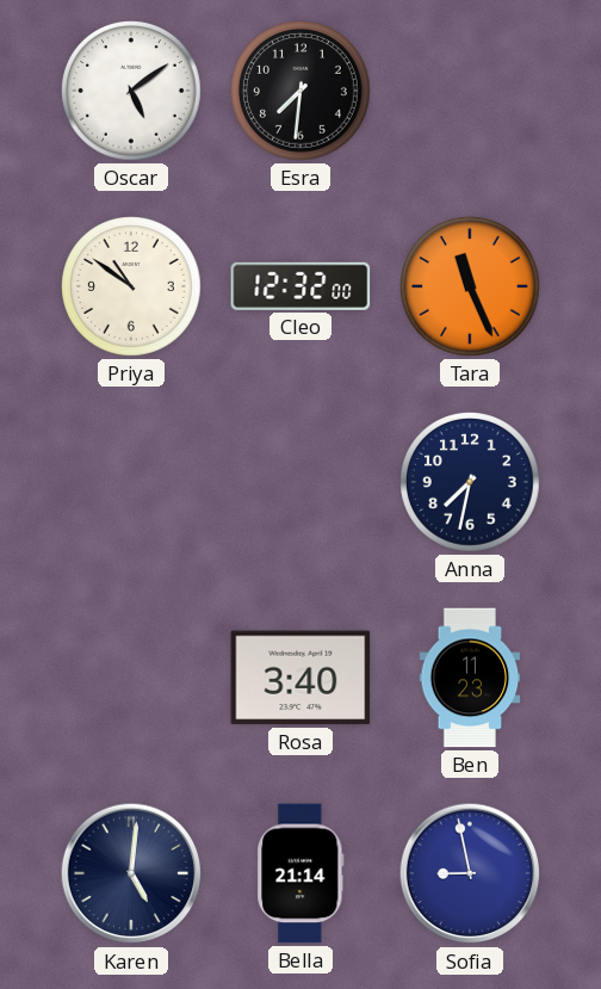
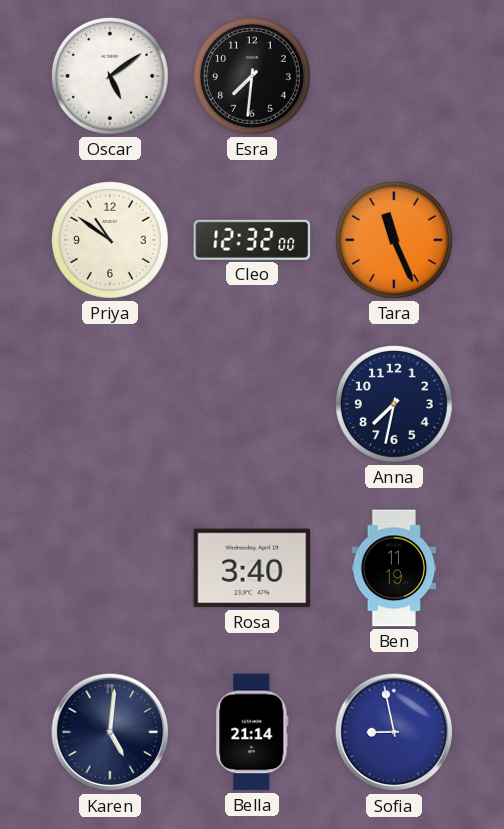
Ben: 11:23 -> 11:19
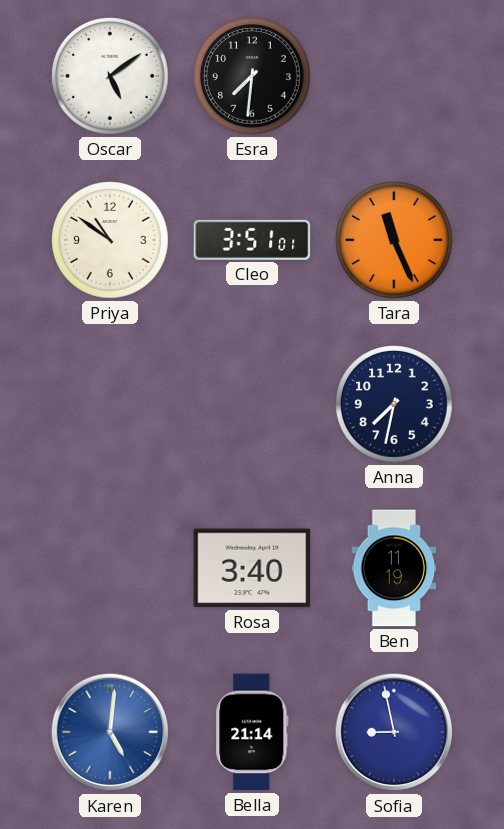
Cleo: 12:32 -> 3:51
Karen dial: navy -> blue
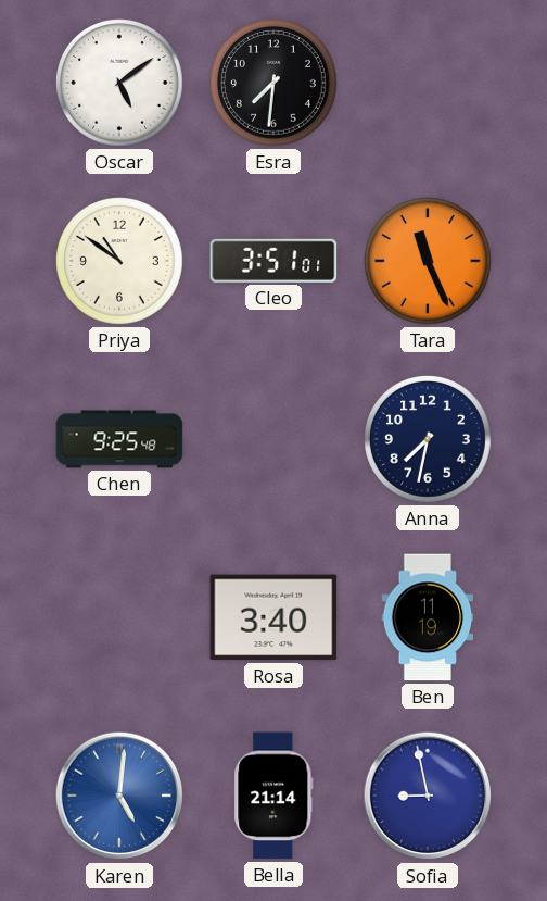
Chen: none -> 9:25
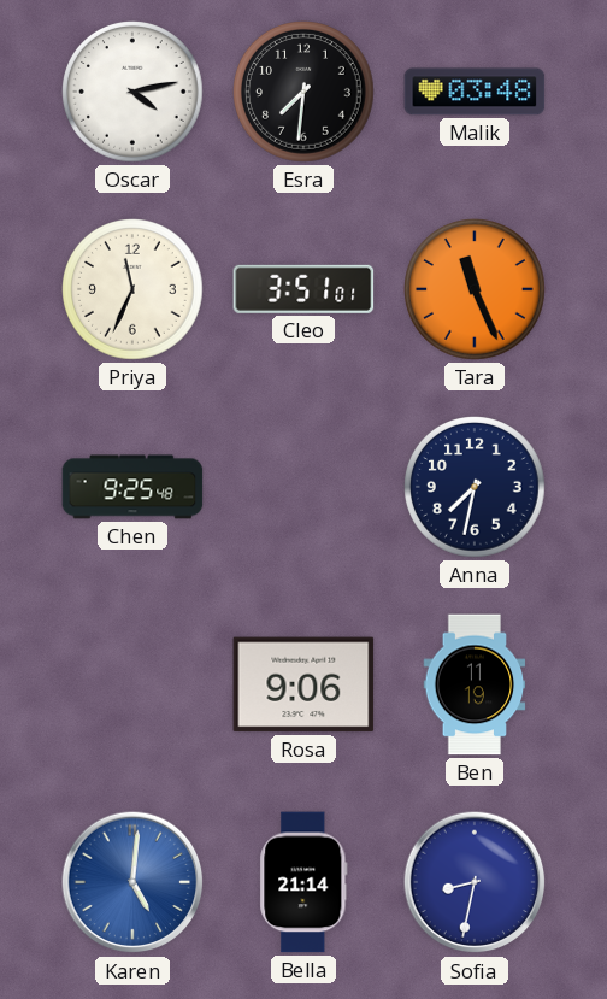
Oscar: 5:09 -> 4:13
Malik: none -> 03:48
Priya: 10:51 -> 11:34
Rosa: 3:40 -> 9:06
Sofia: 8:58 -> 8:32
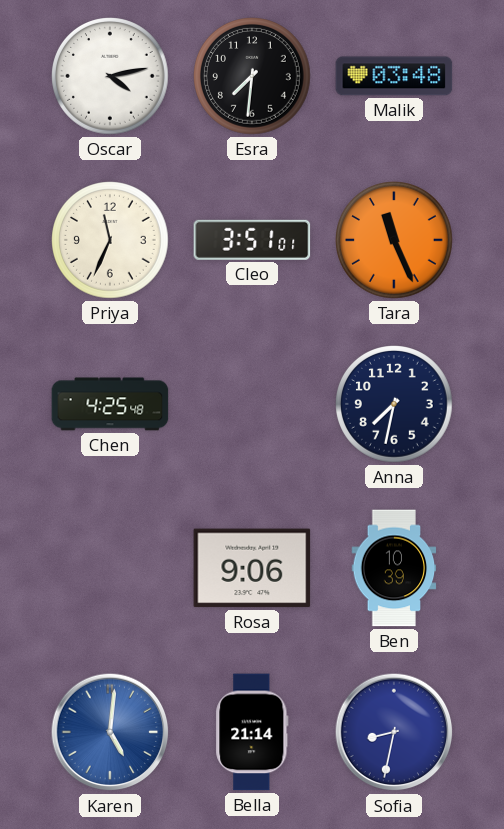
Chen: 9:25 -> 4:25
Ben: 11:19 -> 10:39
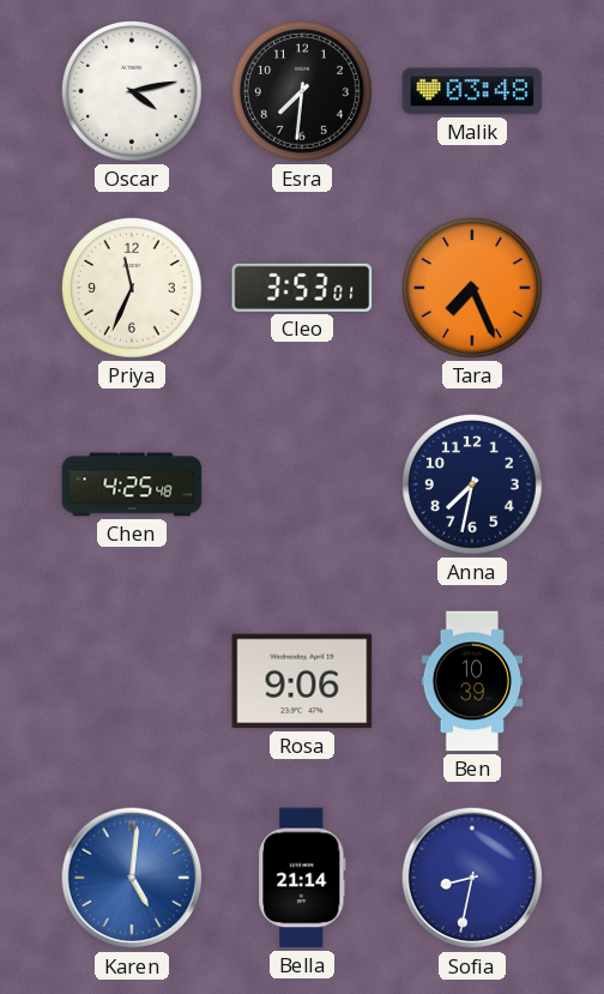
Cleo: 3:51 -> 3:53
Tara: 11:26 -> 7:26
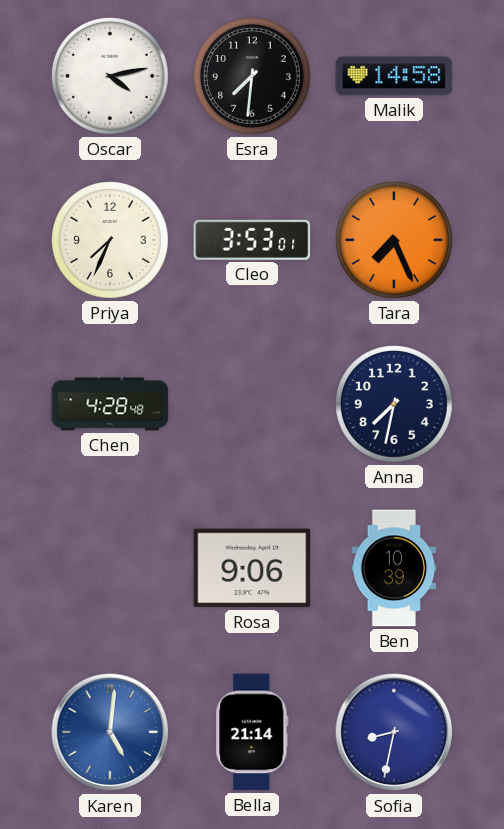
Malik: 03:48 -> 14:58
Priya: 11:34 -> 7:34
Chen: 4:25 -> 4:28
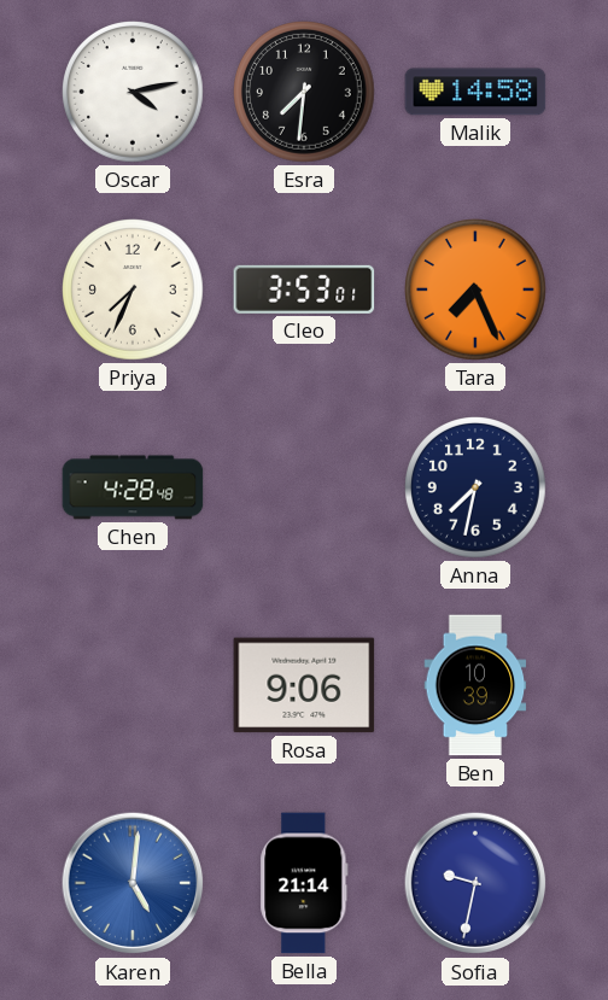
Sofia: 8:32 -> 9:32
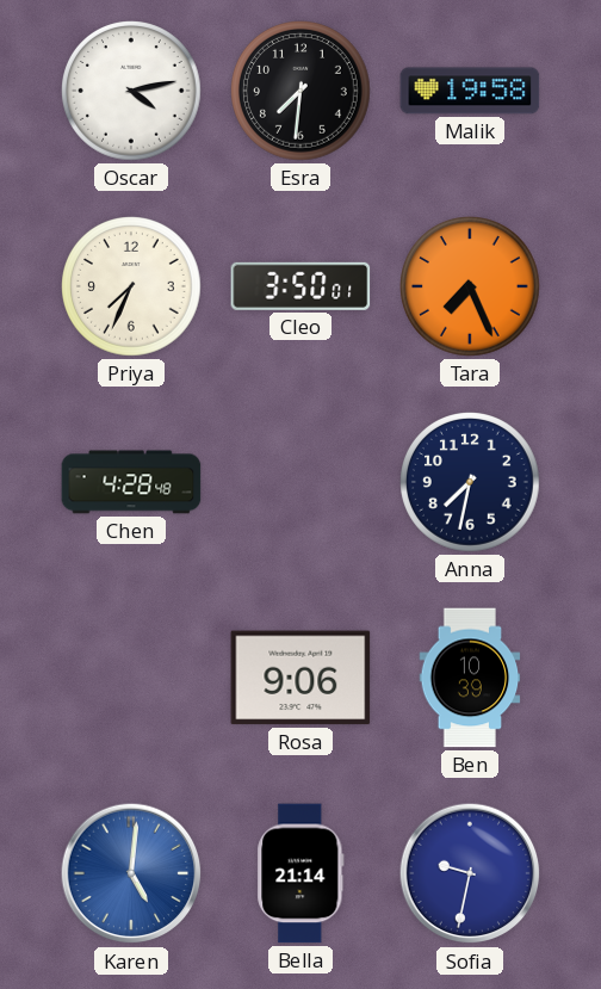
Malik: 14:58 -> 19:58
Cleo: 3:53 -> 3:50
